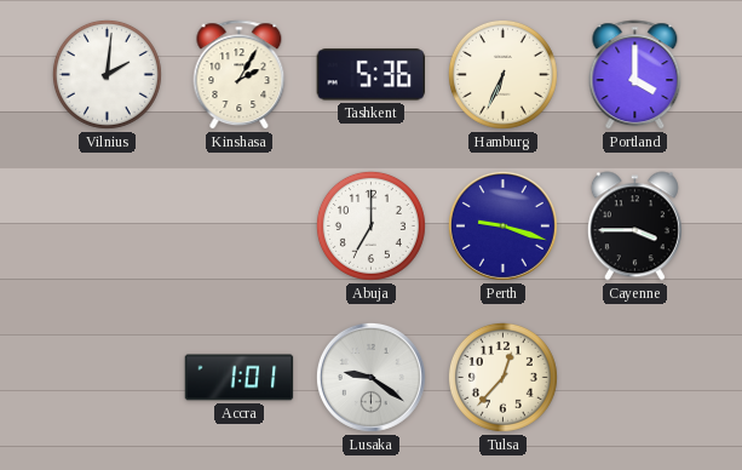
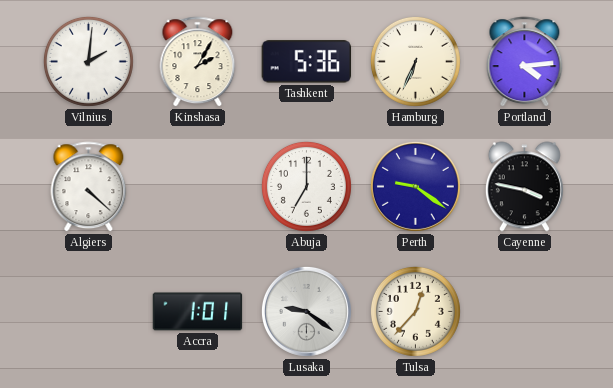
Portland: 4:00 -> 4:14
Algiers: none -> 4:22
Perth: 9:18 -> 9:21
Cayenne: 3:45 -> 3:47
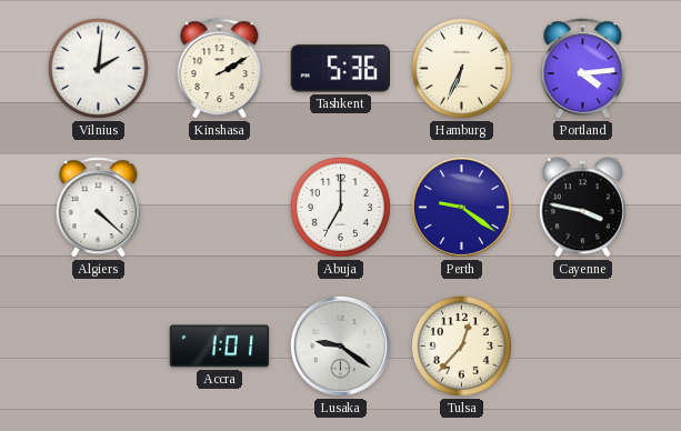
Kinshasa: 2:05 -> 2:10
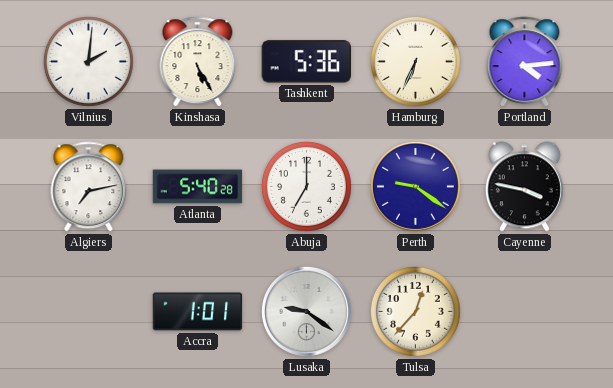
Kinshasa: 2:10 -> 5:25
Algiers: 4:22 -> 7:13
Atlanta: none -> 5:40
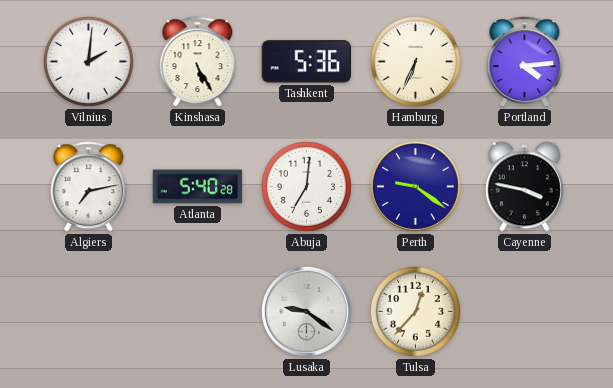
Abuja: 7:00 -> 7:01
Accra: 1:01 -> none
